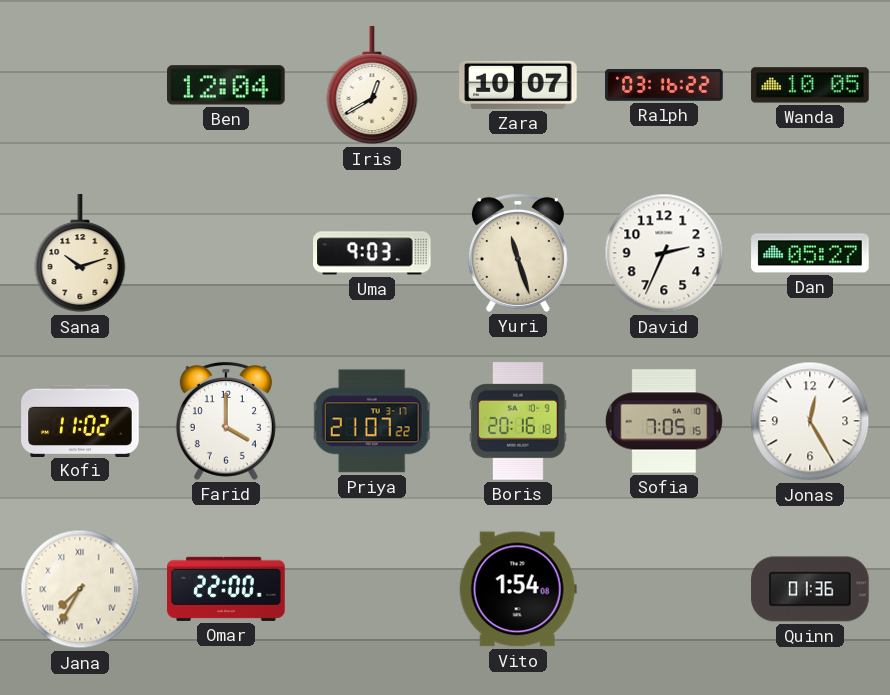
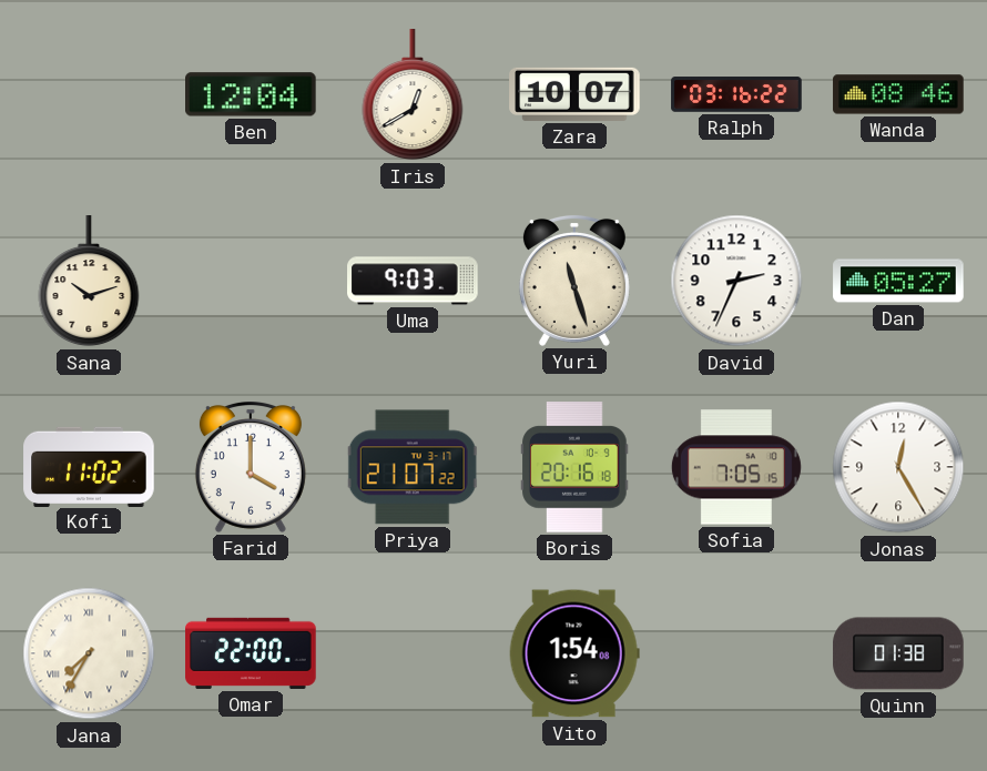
Wanda: 10:05 -> 08:46
Quinn: 01:36 -> 01:38
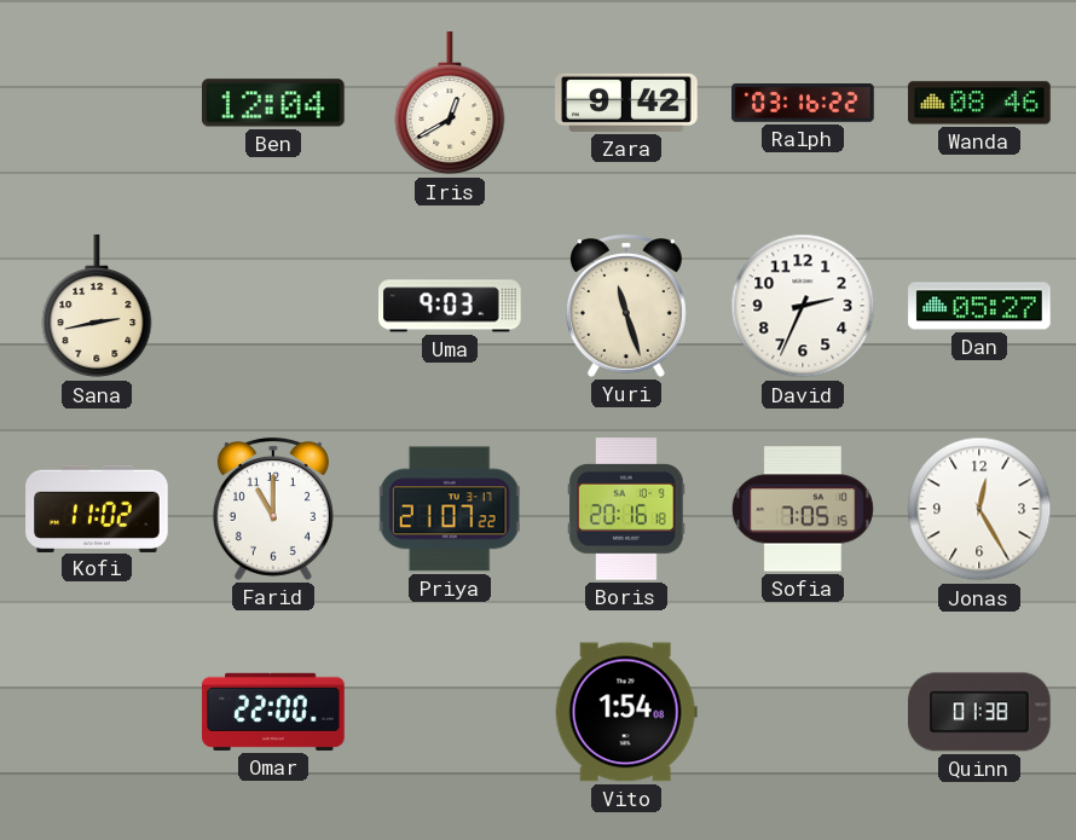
Zara: 10:07 -> 9:42
Sana: 10:12 -> 2:43
Farid: 4:00 -> 11:00
Jana: 7:35 -> none
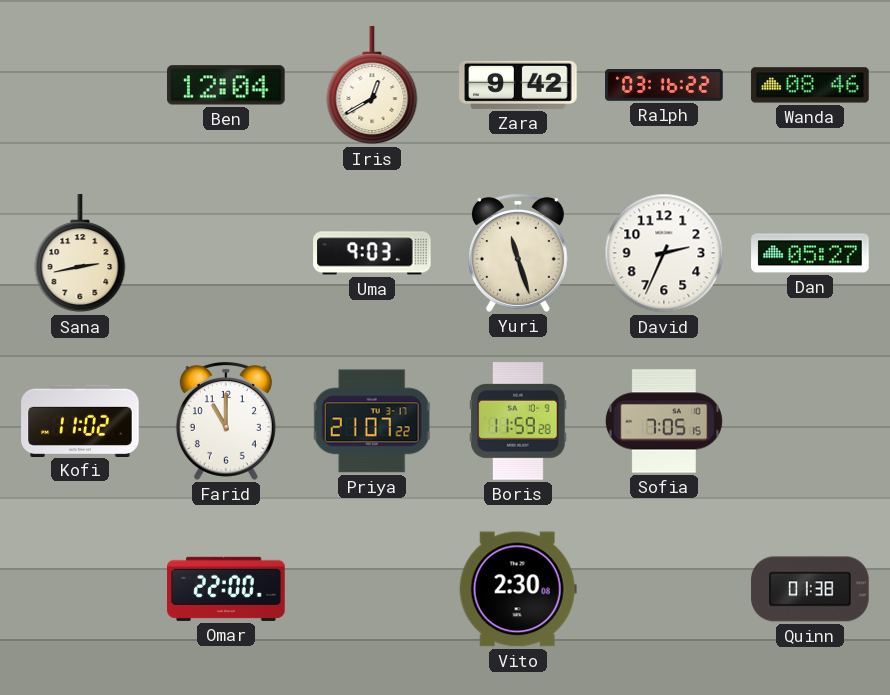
Boris: 20:16 -> 11:59
Jonas: 12:25 -> none
Vito: 1:54 -> 2:30
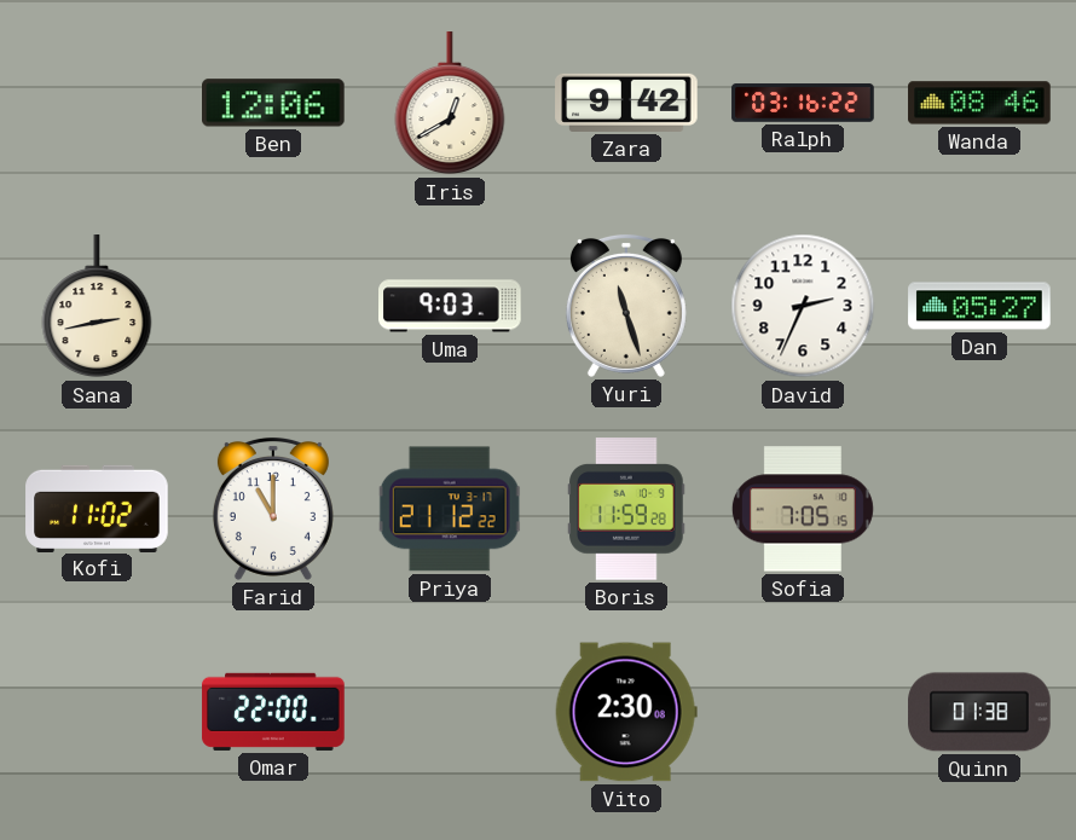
Ben: 12:04 -> 12:06
Priya: 21:07 -> 21:12
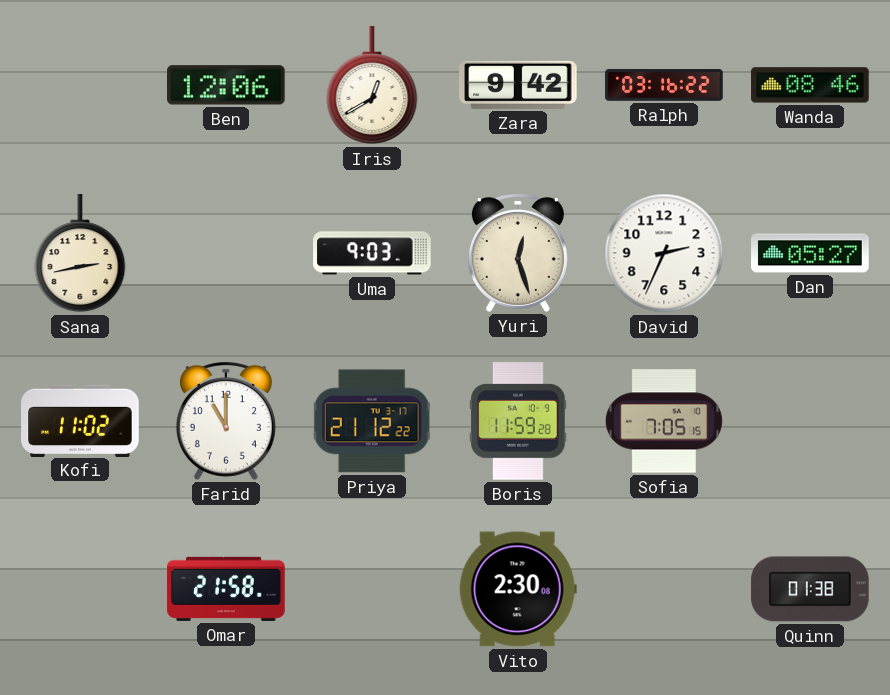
Yuri: 11:27 -> 12:27
Omar: 22:00 -> 21:58
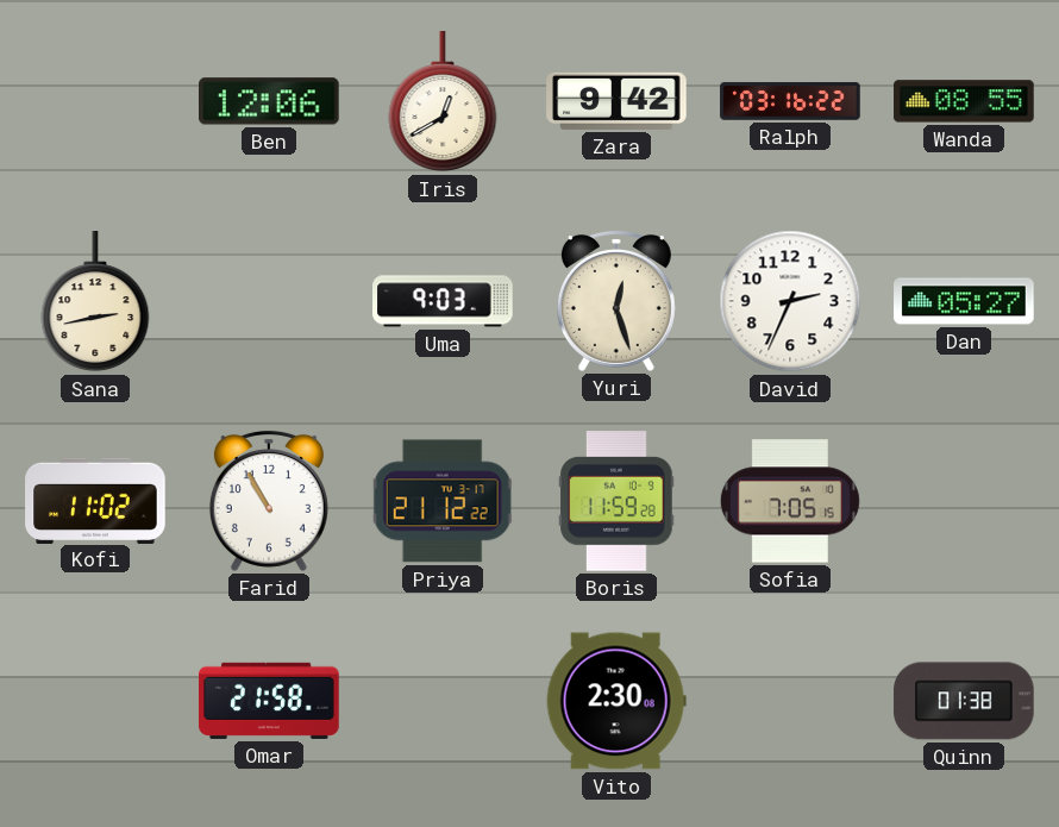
Wanda: 08:46 -> 08:55
Farid: 11:00 -> 10:55
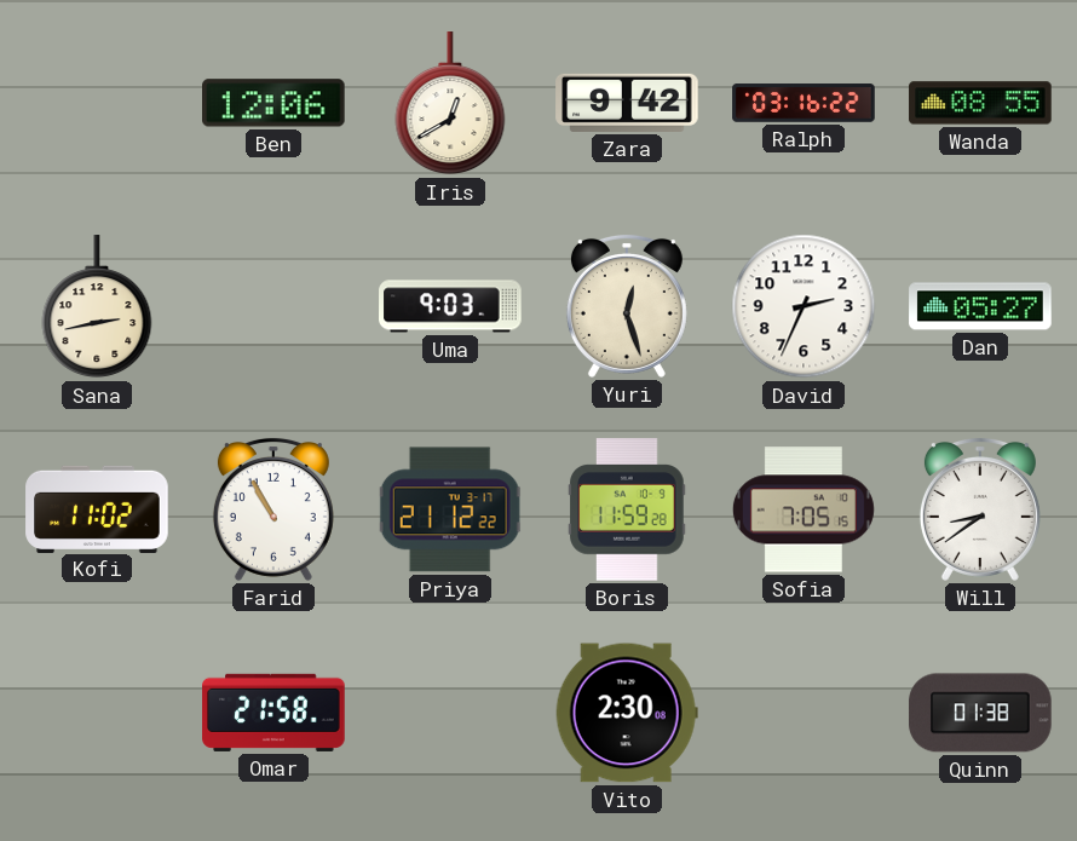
Will: none -> 8:39
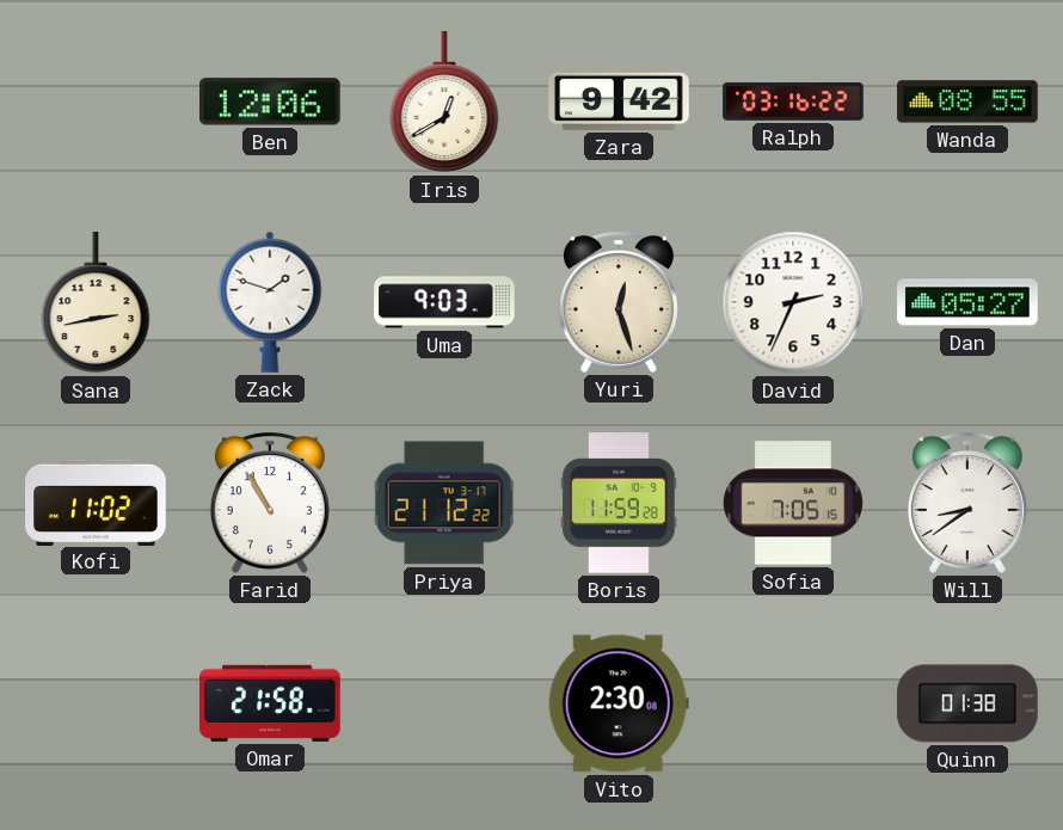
Zack: none -> 1:48
